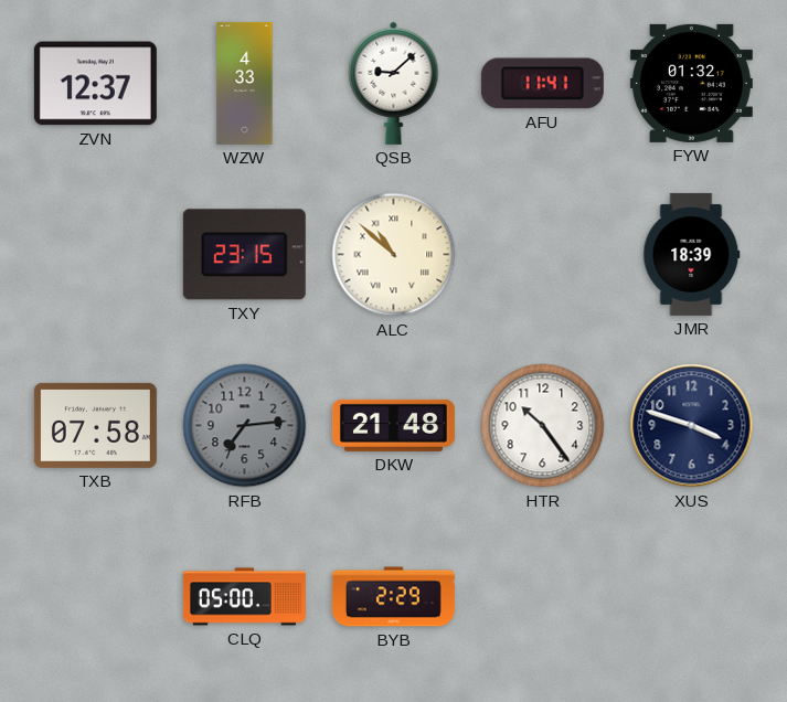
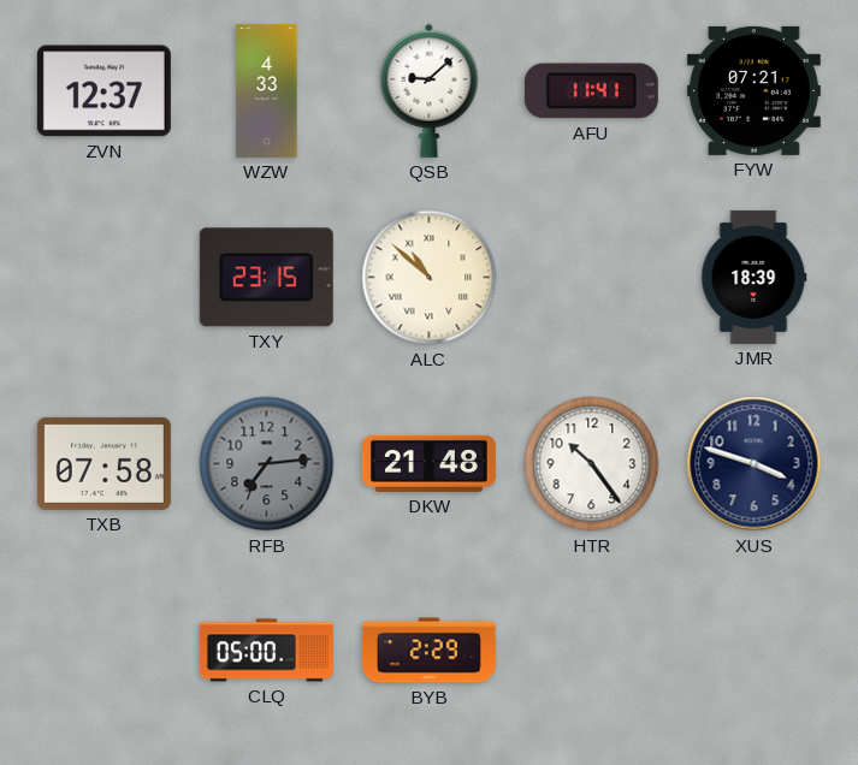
FYW: 01:32 -> 07:21
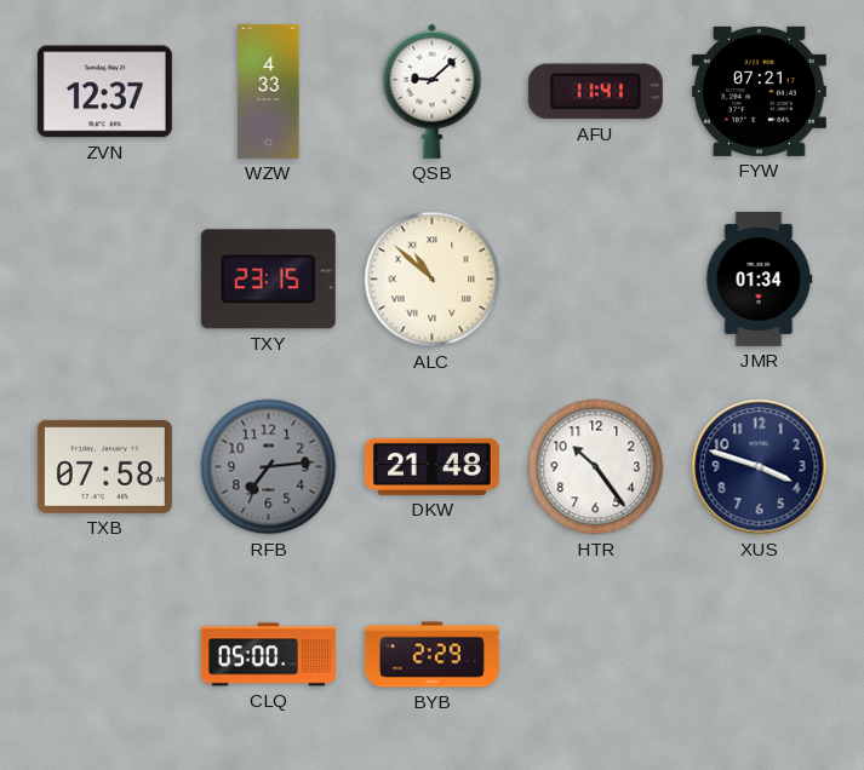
JMR: 18:39 -> 01:34
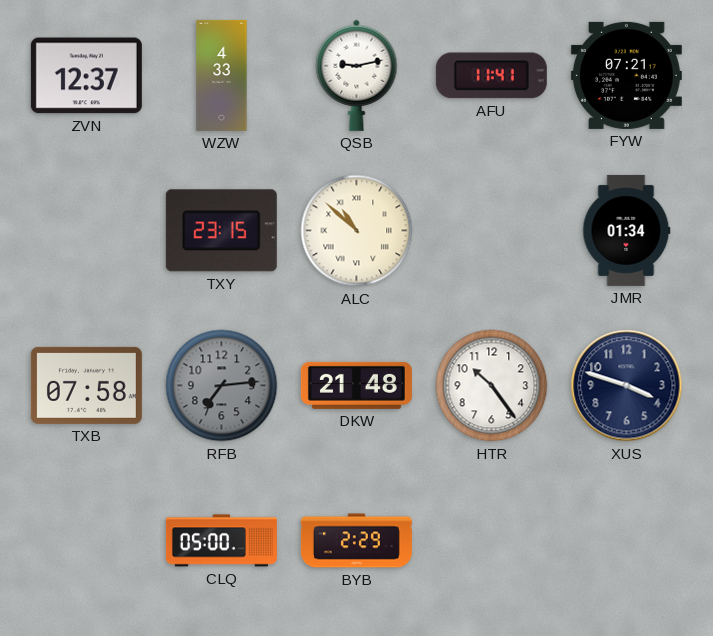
QSB: 9:08 -> 9:13
